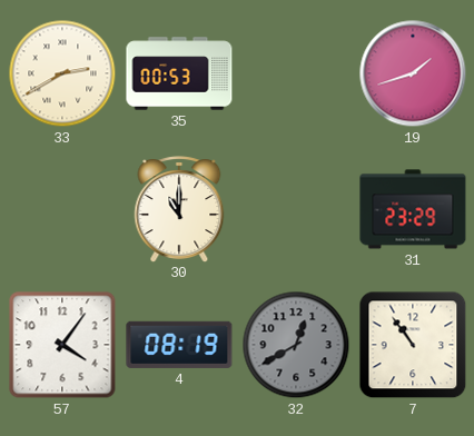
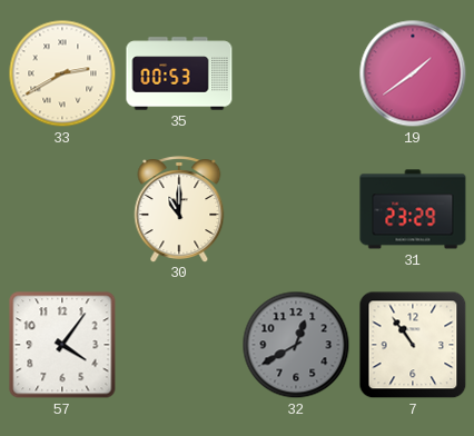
19: 1:42 -> 1:39
4: 08:19 -> none
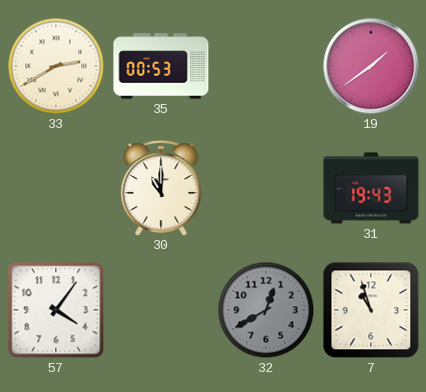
31: 23:29 -> 19:43
7: 10:54 -> 10:57
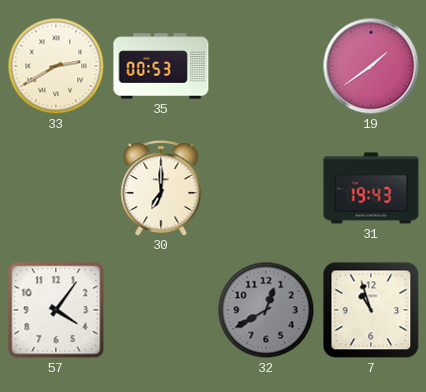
30: 11:00 -> 7:00
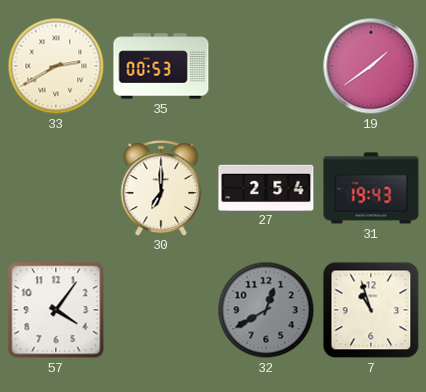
27: none -> 2:54
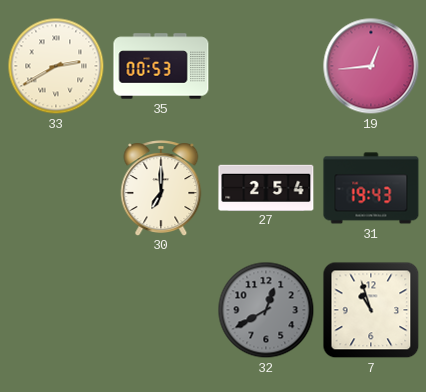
19: 1:39 -> 12:44
57: 4:06 -> none
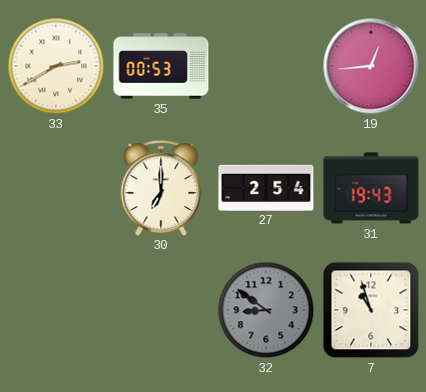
32: 12:40 -> 8:51
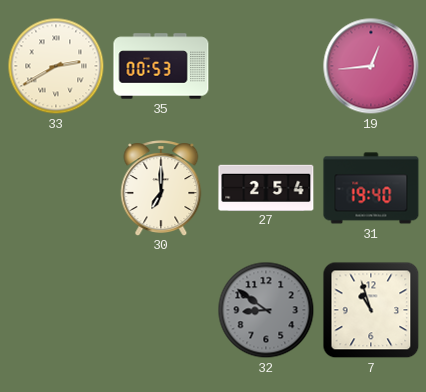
31: 19:43 -> 19:40
